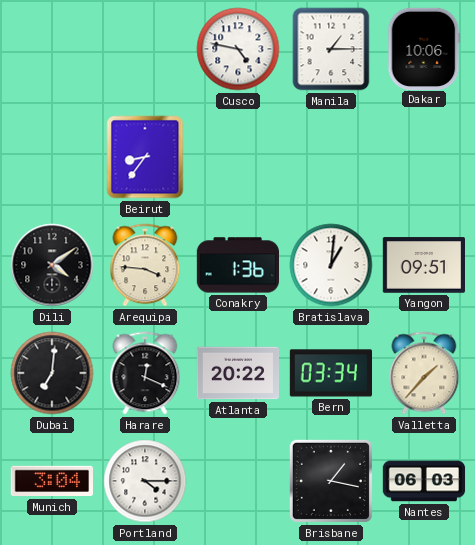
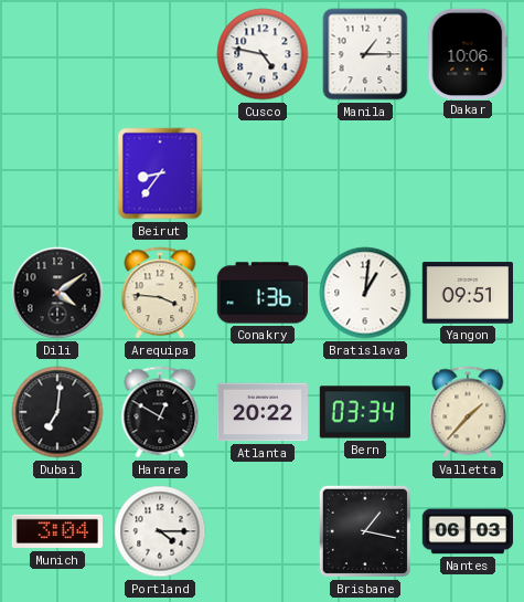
Harare: 12:19 -> 12:50
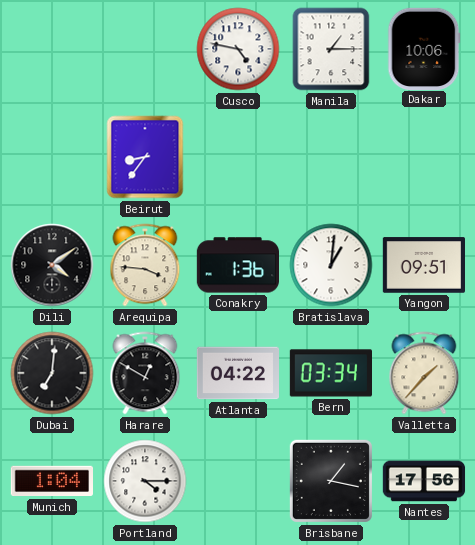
Atlanta: 20:22 -> 04:22
Munich: 3:04 -> 1:04
Nantes: 06:03 -> 17:56
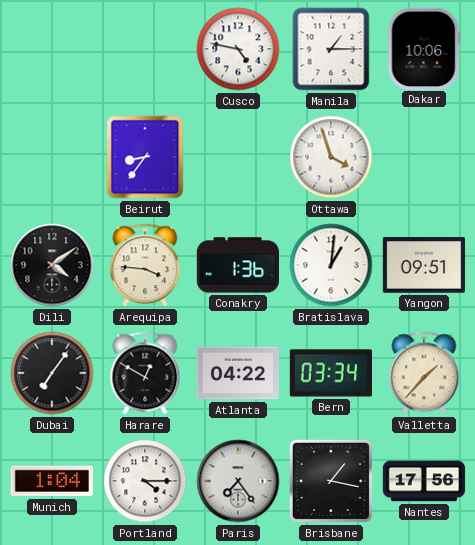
Ottawa: none -> 3:57
Dubai: 7:01 -> 7:06
Paris: none -> 7:24
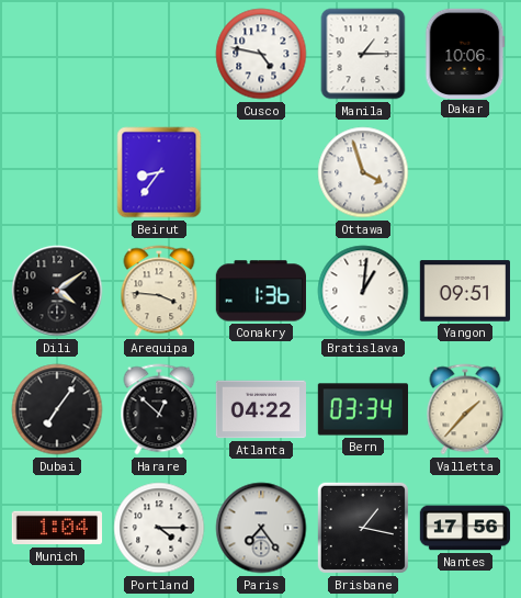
Harare: 12:50 -> 12:52
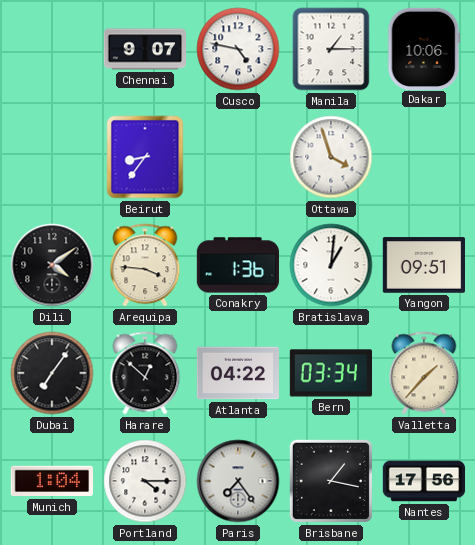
Chennai: none -> 9:07
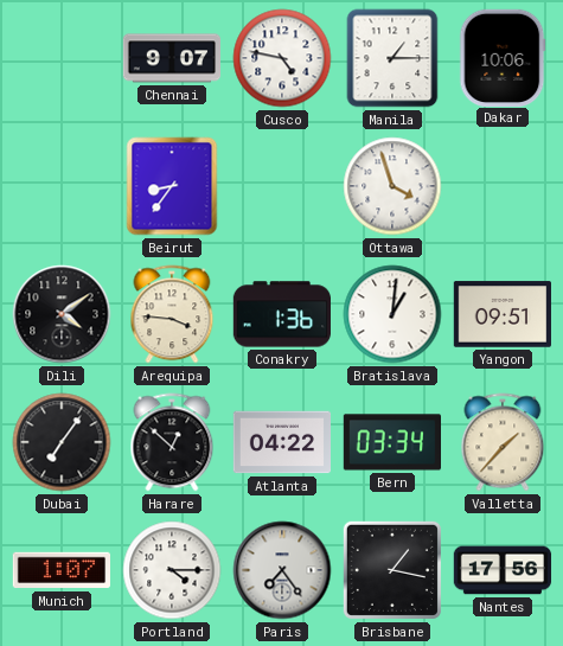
Munich: 1:04 -> 1:07
